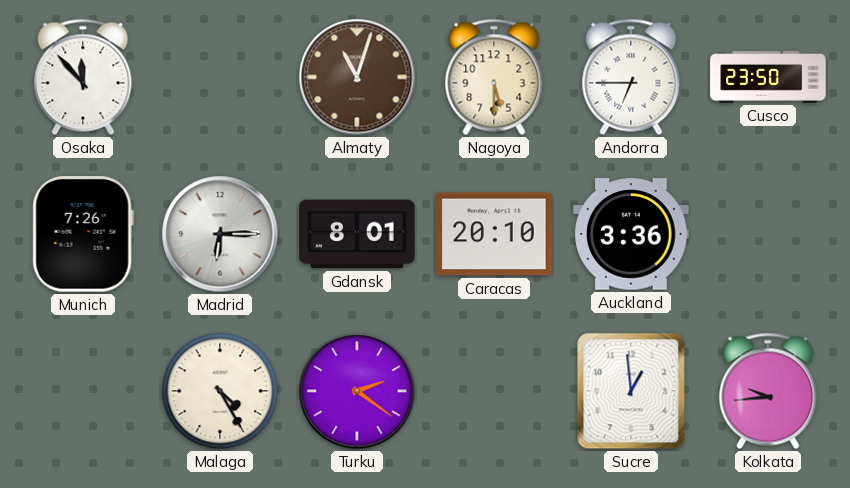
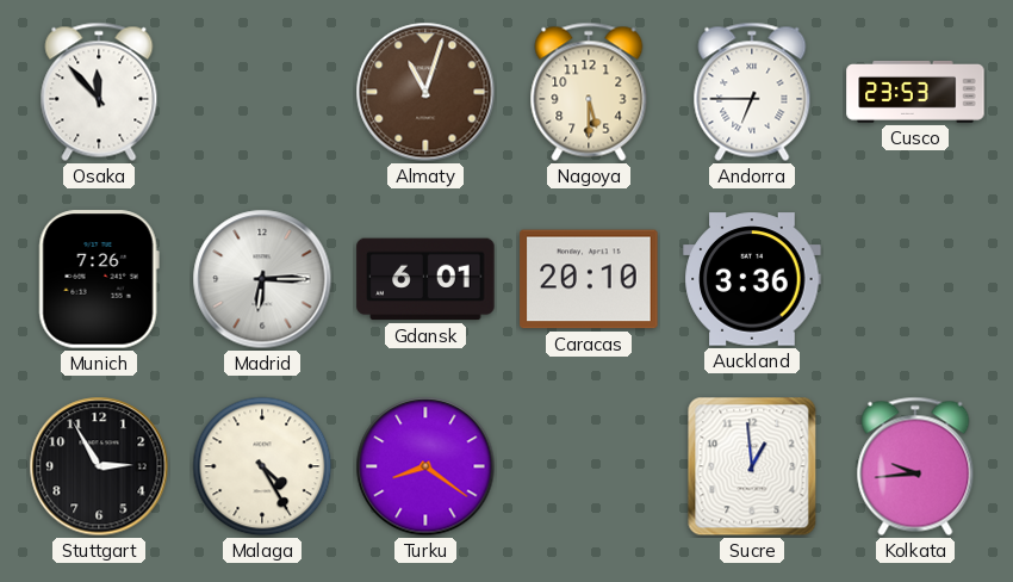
Cusco: 23:50 -> 23:53
Gdansk: 8:01 -> 6:01
Stuttgart: none -> 2:55
Turku: 2:21 -> 8:21
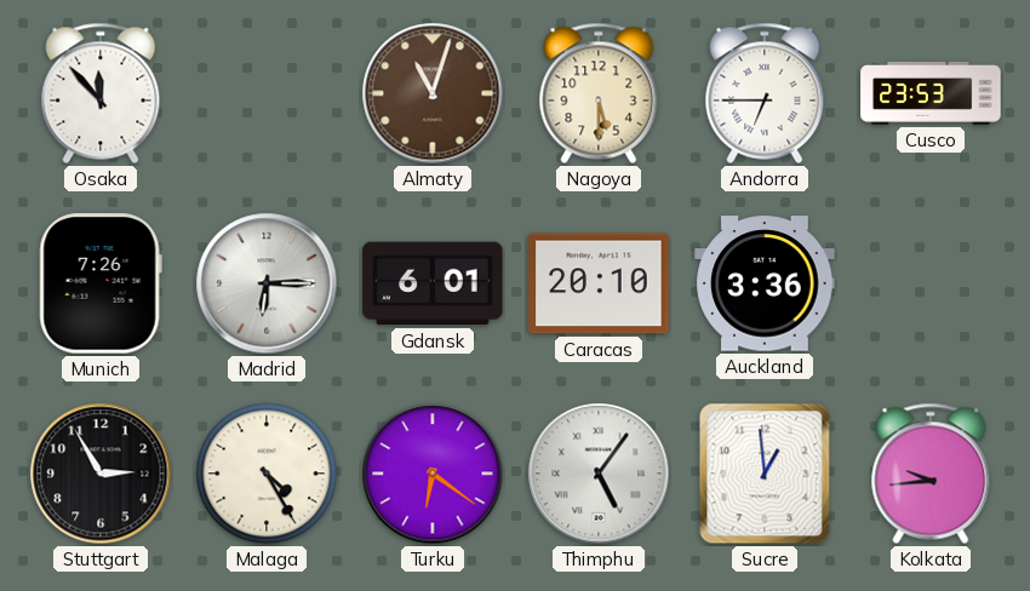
Turku: 8:21 -> 6:21
Thimphu: none -> 5:06
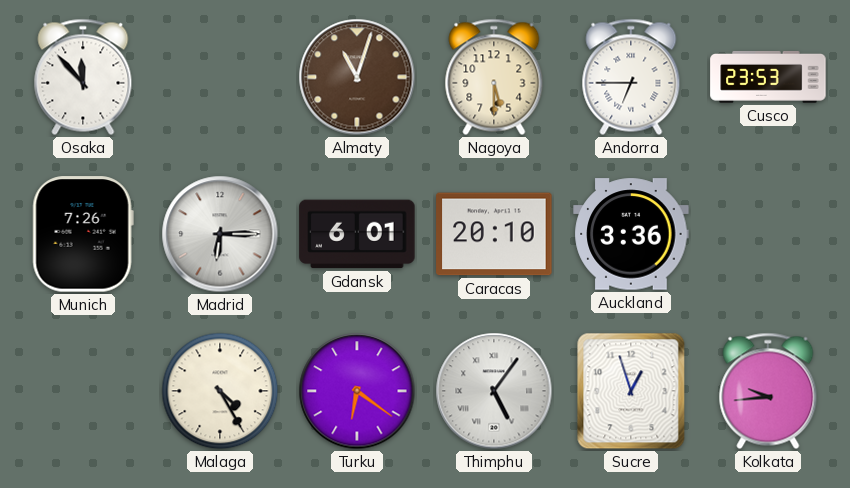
Stuttgart: 2:55 -> none
Sucre: 12:59 -> 12:57
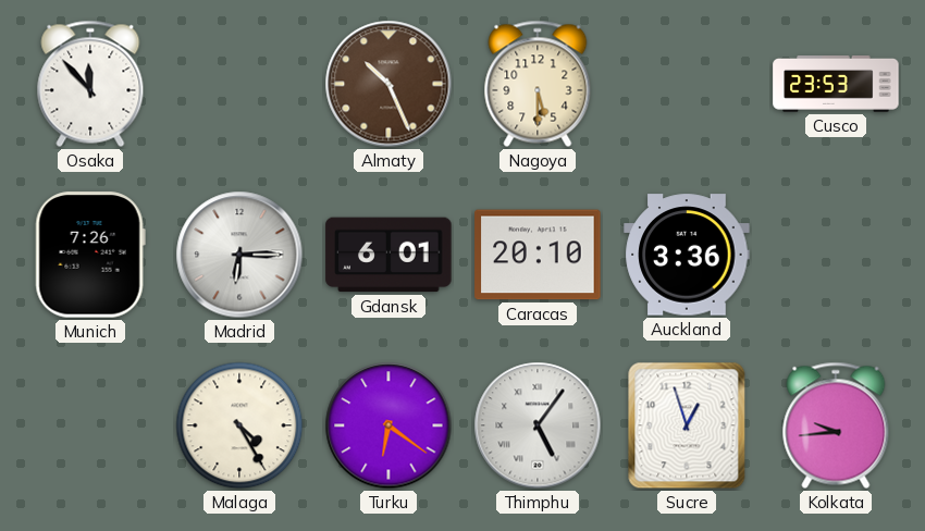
Almaty: 11:03 -> 10:26
Andorra: 6:45 -> none
